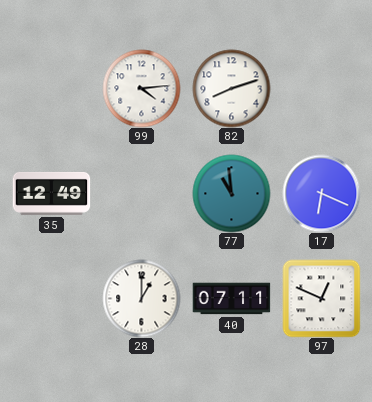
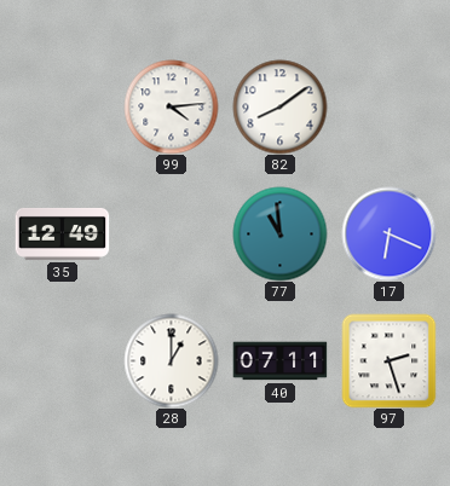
82: 8:12 -> 8:09
97: 12:49 -> 2:27
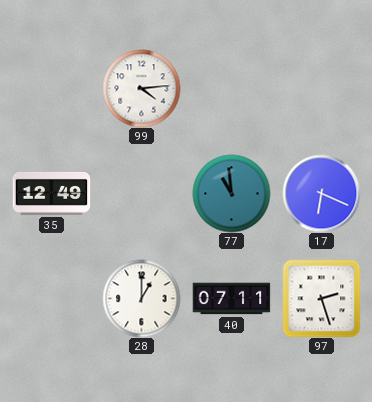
82: 8:09 -> none
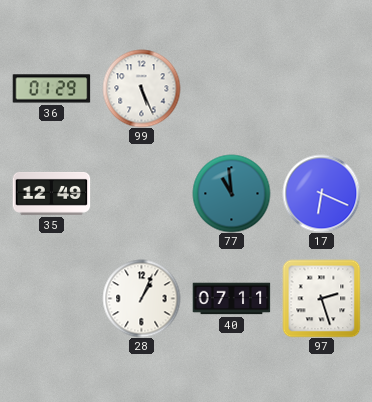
36: none -> 01:29
99: 4:14 -> 5:26
28: 1:00 -> 1:04
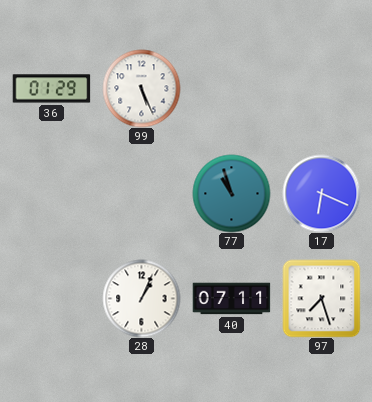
35: 12:49 -> none
77: 10:59 -> 10:57
97: 2:27 -> 7:27
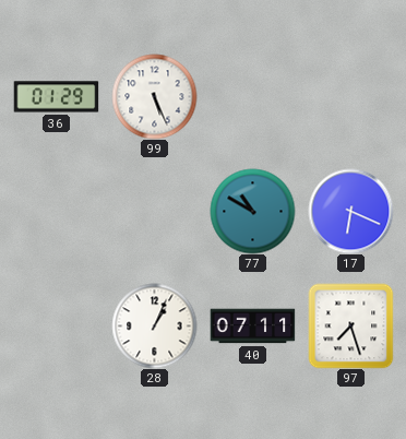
77: 10:57 -> 10:50
